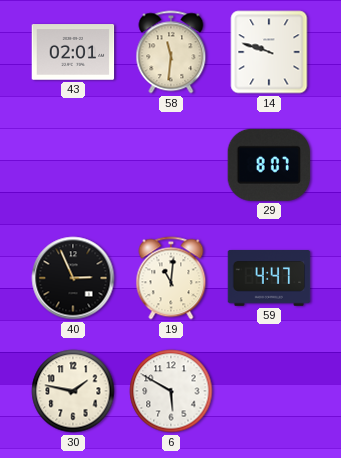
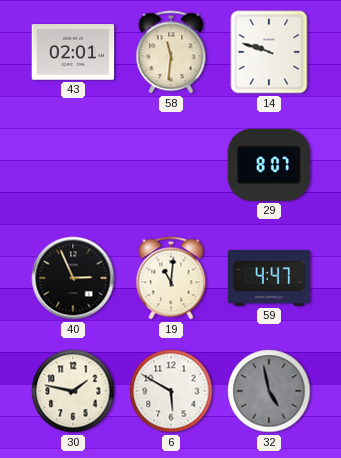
32: none -> 4:58
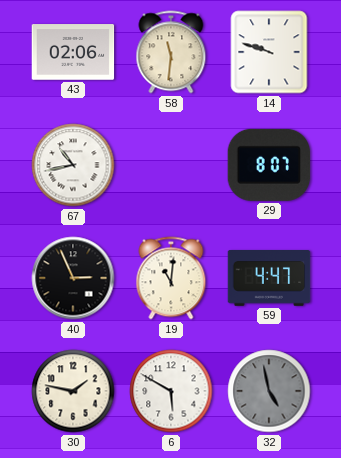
43: 02:01 -> 02:06
67: none -> 10:43
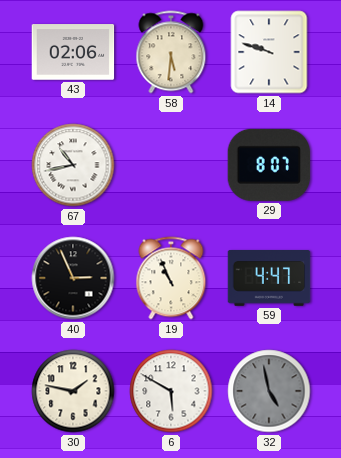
58: 11:31 -> 5:31
19: 11:01 -> 10:56
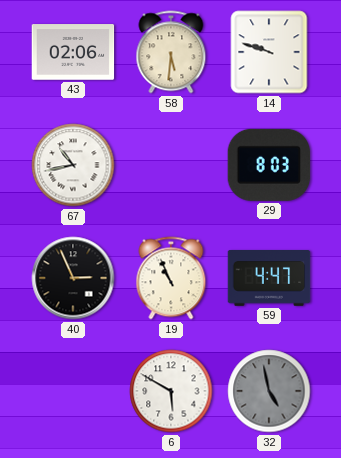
29: 8:07 -> 8:03
30: 1:47 -> none
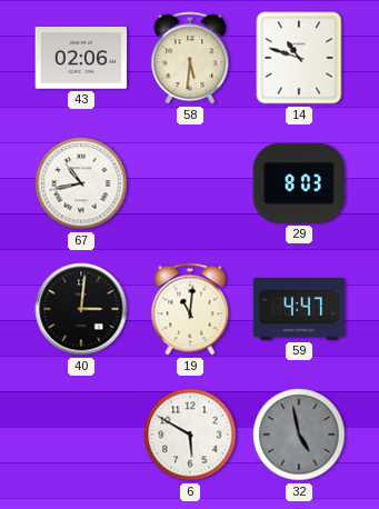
14: 9:48 -> 10:48
40: 2:56 -> 3:01
19: 10:56 -> 11:01
